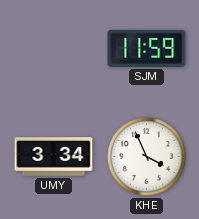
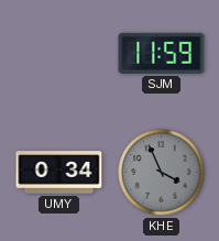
UMY: 3:34 -> 0:34
KHE dial: white -> grey
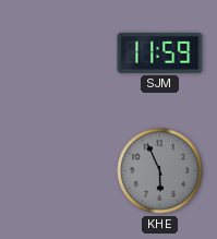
UMY: 0:34 -> none
KHE: 3:56 -> 5:56
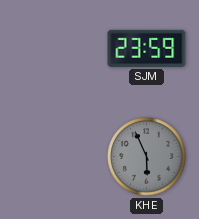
SJM: 11:59 -> 23:59
